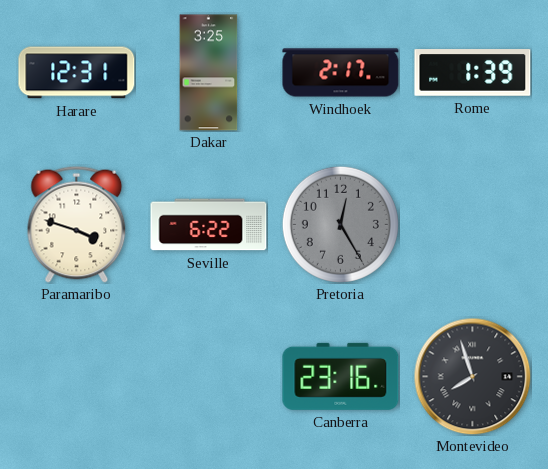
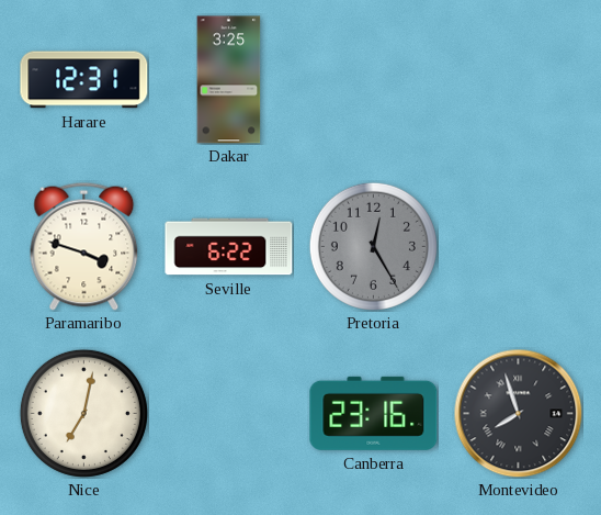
Windhoek: 2:17 -> none
Rome: 1:39 -> none
Nice: none -> 7:02
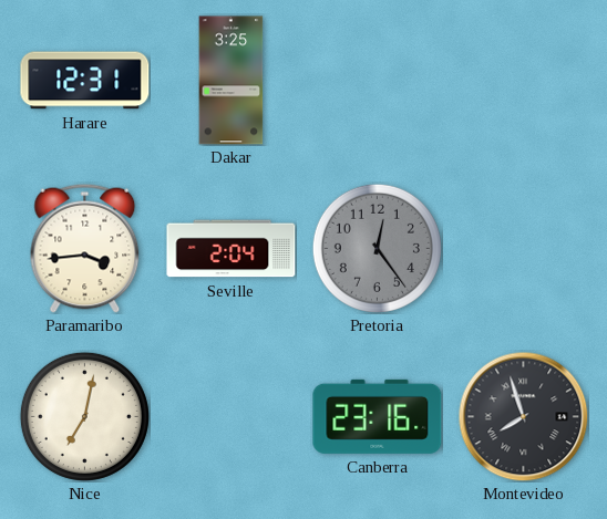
Paramaribo: 3:48 -> 3:44
Seville: 6:22 -> 2:04
Pretoria: 12:25 -> 12:24
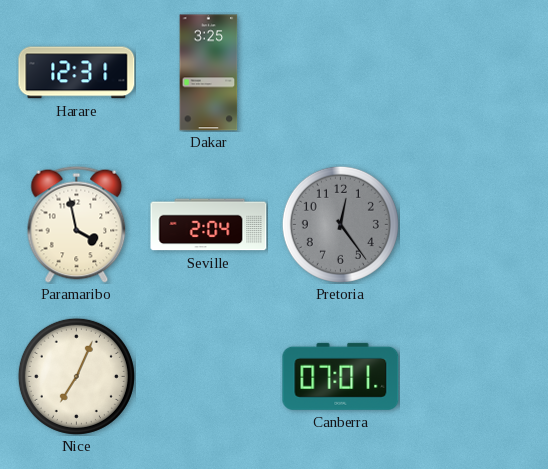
Paramaribo: 3:44 -> 3:58
Nice: 7:02 -> 7:04
Canberra: 23:16 -> 07:01
Montevideo: 7:57 -> none
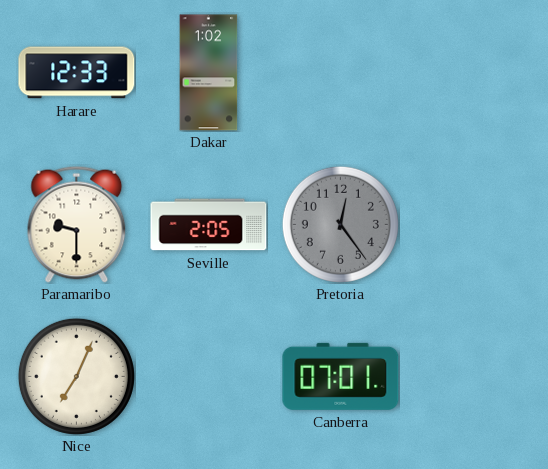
Harare: 12:31 -> 12:33
Dakar: 3:25 -> 1:02
Paramaribo: 3:58 -> 9:30
Seville: 2:04 -> 2:05
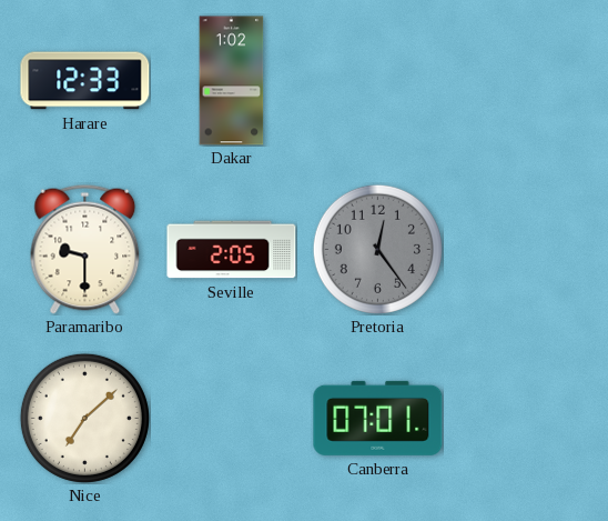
Nice: 7:04 -> 7:08
